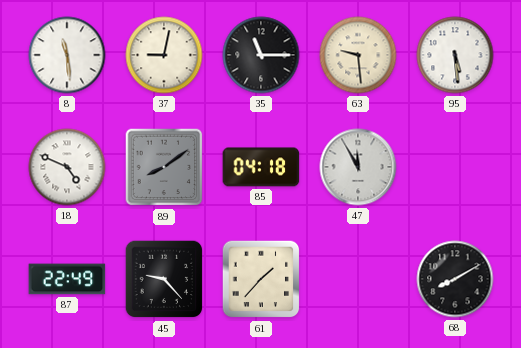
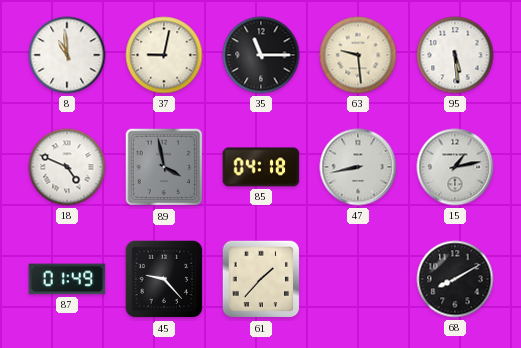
8: 11:29 -> 10:59
89: 8:09 -> 3:58
47: 11:55 -> 8:43
15: none -> 1:13
87: 22:49 -> 01:49
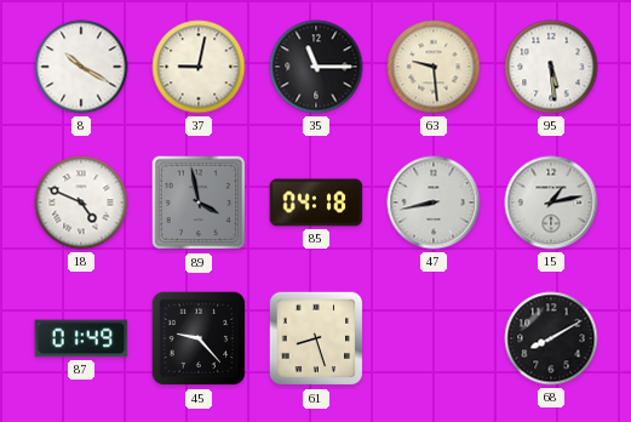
8: 10:59 -> 10:20
61: 1:37 -> 8:27
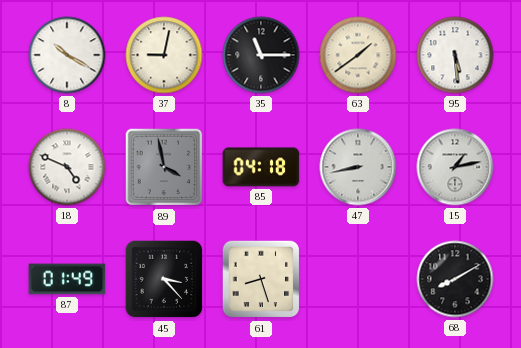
63: 9:29 -> 1:39
45: 9:23 -> 3:23
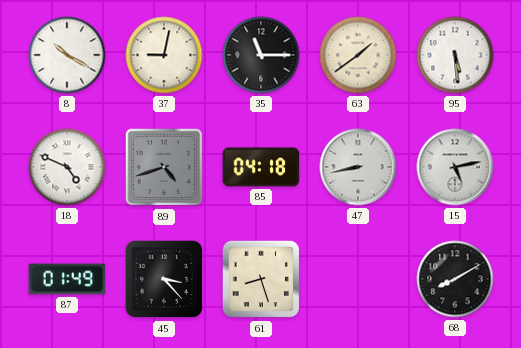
89: 3:58 -> 4:42
15: 1:13 -> 5:13
